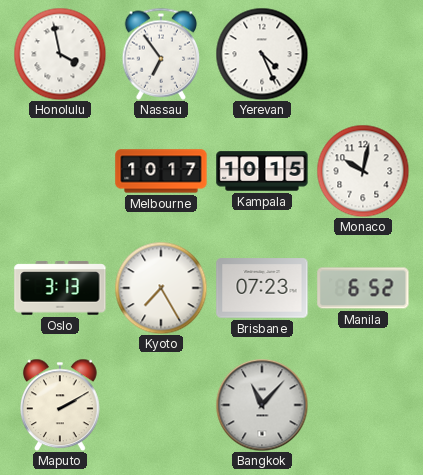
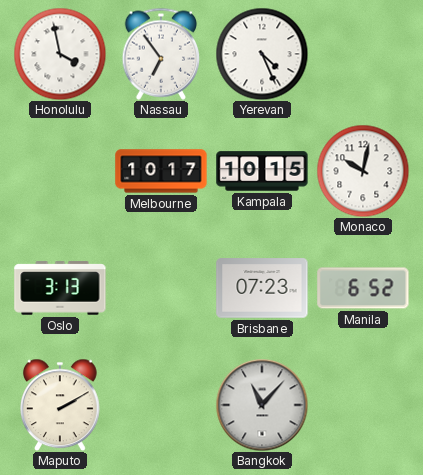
Kyoto: 7:25 -> none
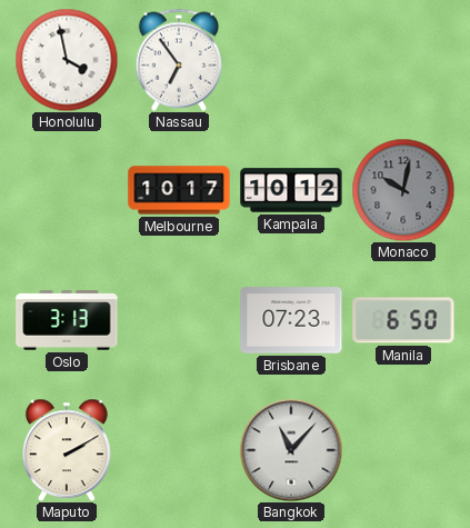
Yerevan: 4:26 -> none
Kampala: 10:15 -> 10:12
Monaco dial: white -> grey
Manila: 6:52 -> 6:50
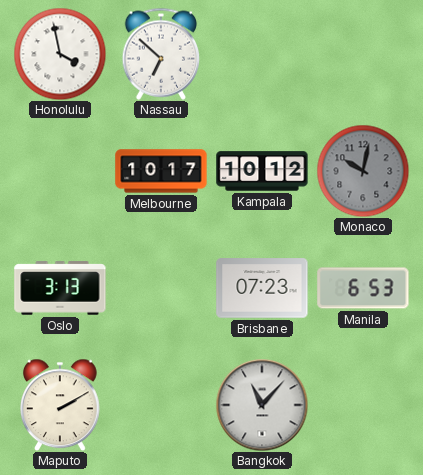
Nassau: 6:54 -> 6:52
Manila: 6:50 -> 6:53
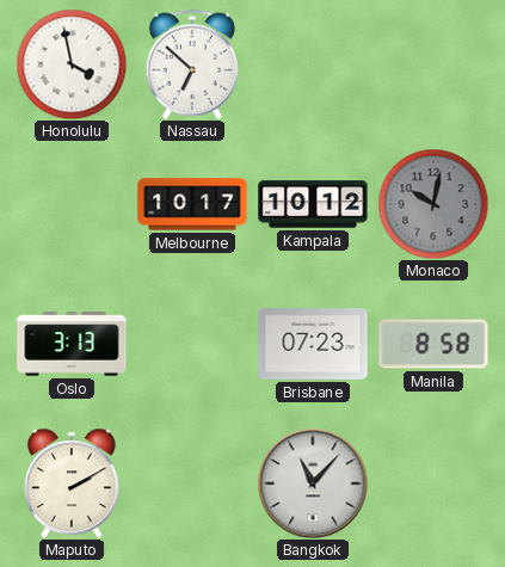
Manila: 6:53 -> 8:58
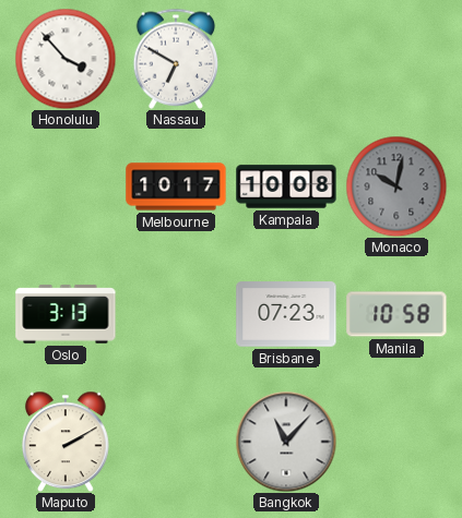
Honolulu: 3:58 -> 3:53
Nassau: 6:52 -> 6:50
Kampala: 10:12 -> 10:08
Manila: 8:58 -> 10:58
